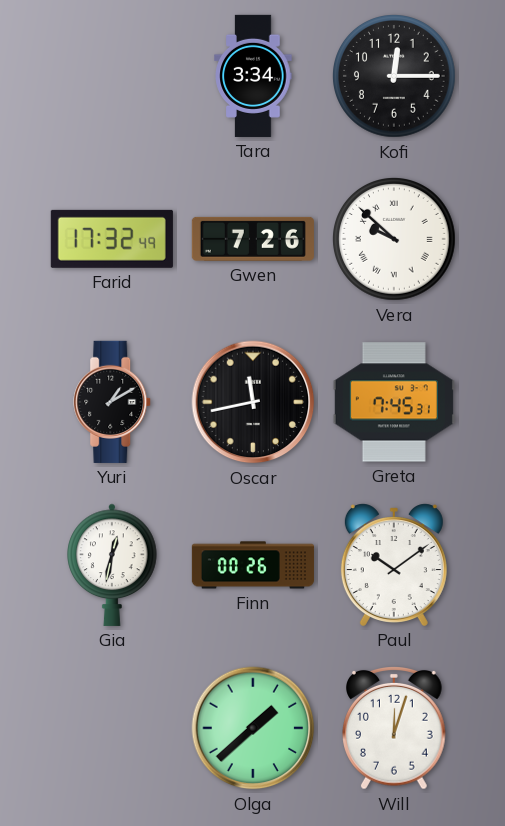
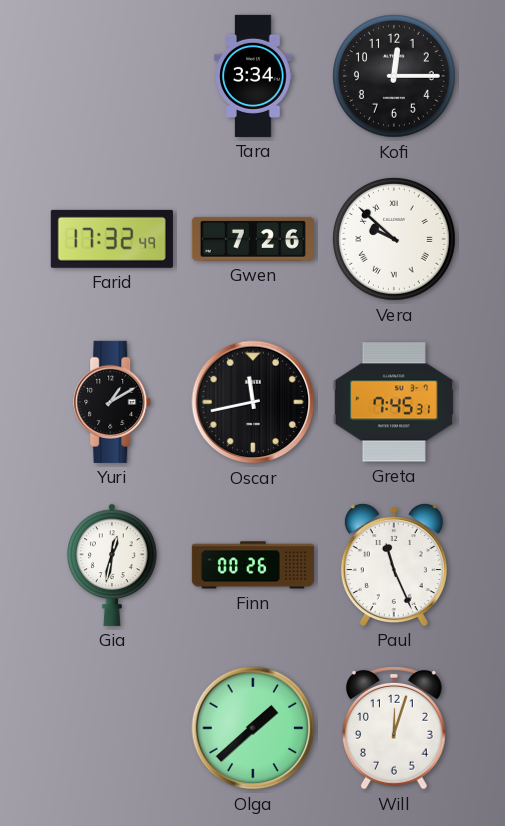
Paul: 10:09 -> 11:26
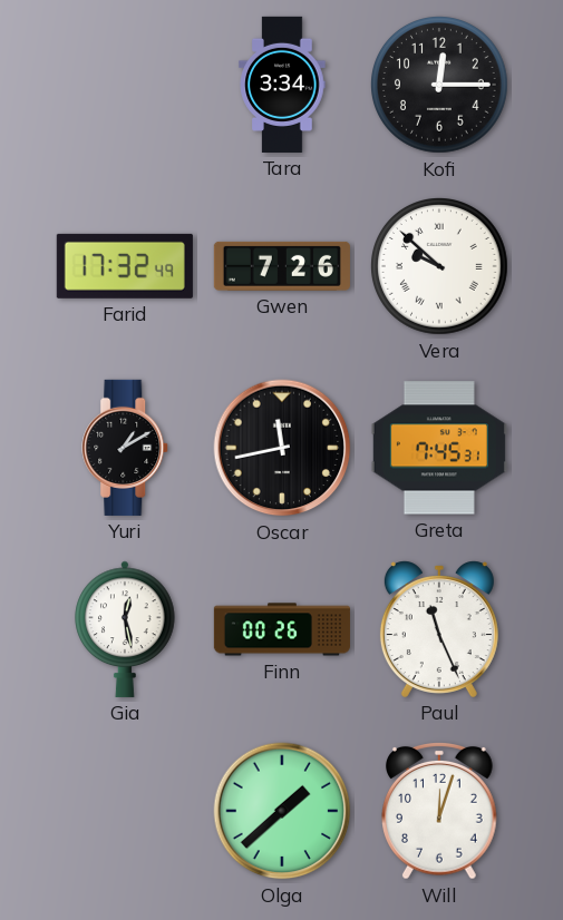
Gia: 12:32 -> 12:28
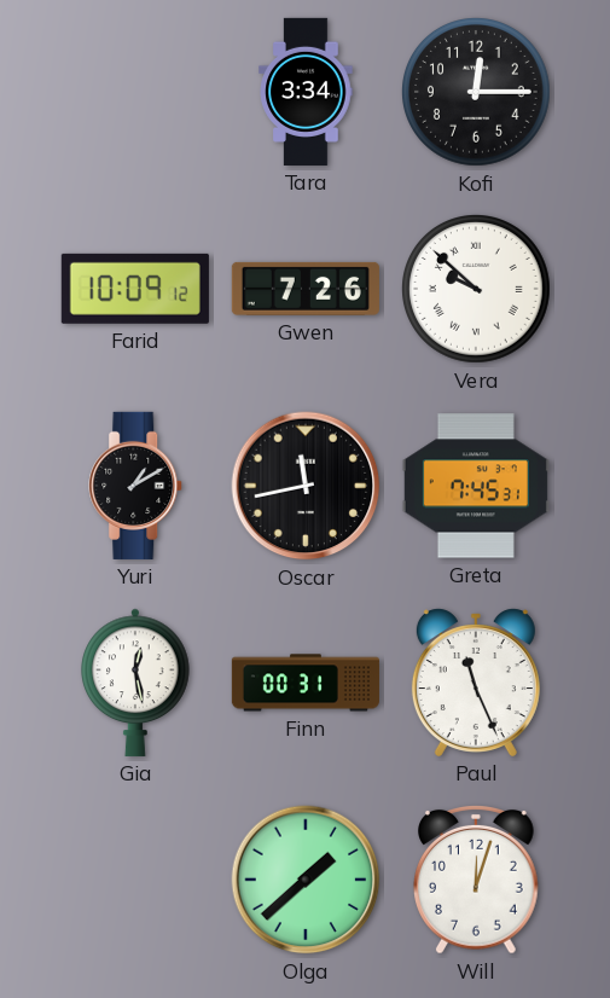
Farid: 17:32 -> 10:09
Finn: 00:26 -> 00:31
